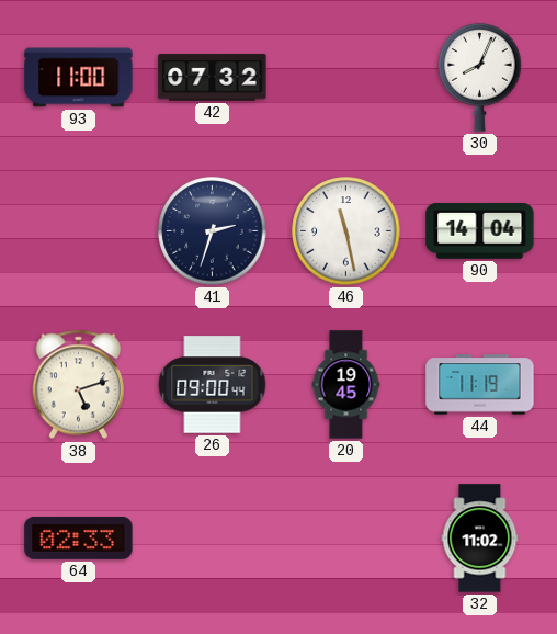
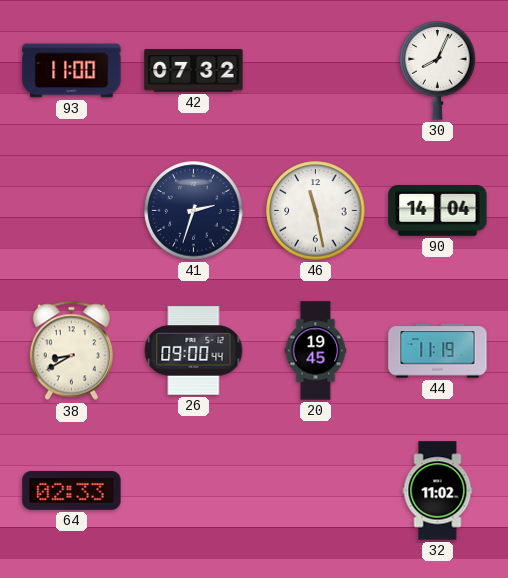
38: 5:12 -> 8:40
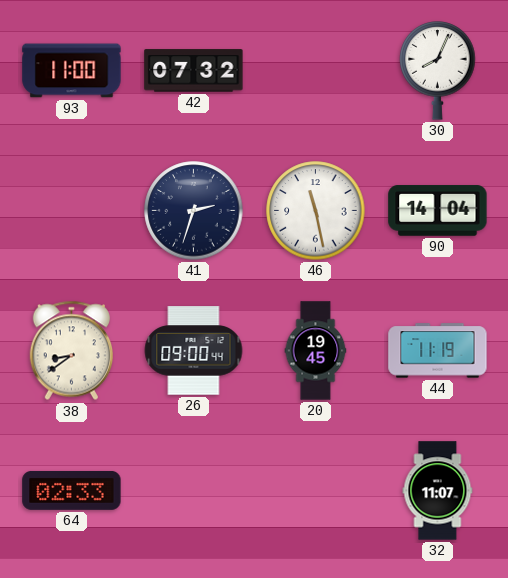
38: 8:40 -> 8:39
32: 11:02 -> 11:07
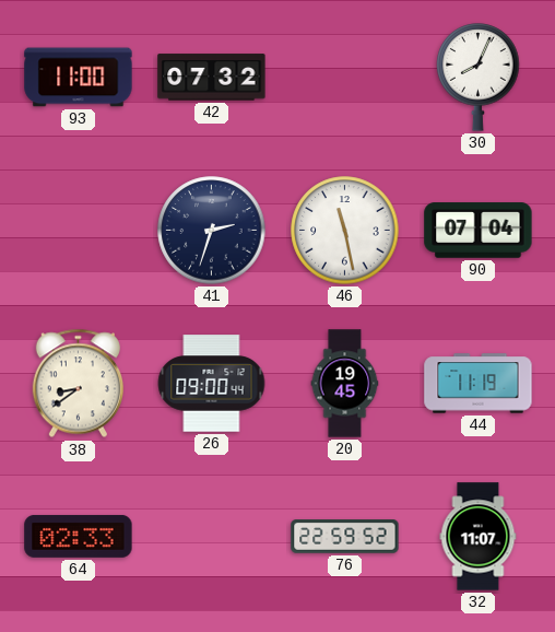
90: 14:04 -> 07:04
76: none -> 22:59
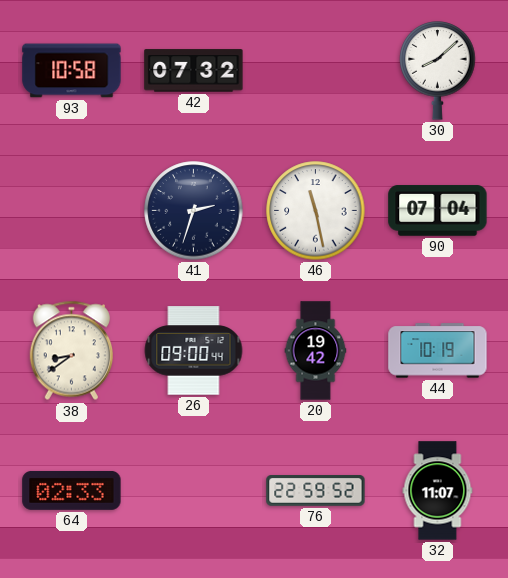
93: 11:00 -> 10:58
30: 8:04 -> 8:08
20: 19:45 -> 19:42
44: 11:19 -> 10:19
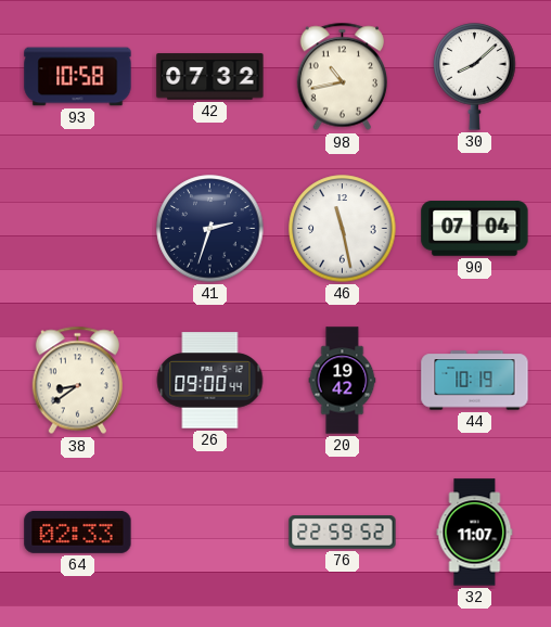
98: none -> 10:43
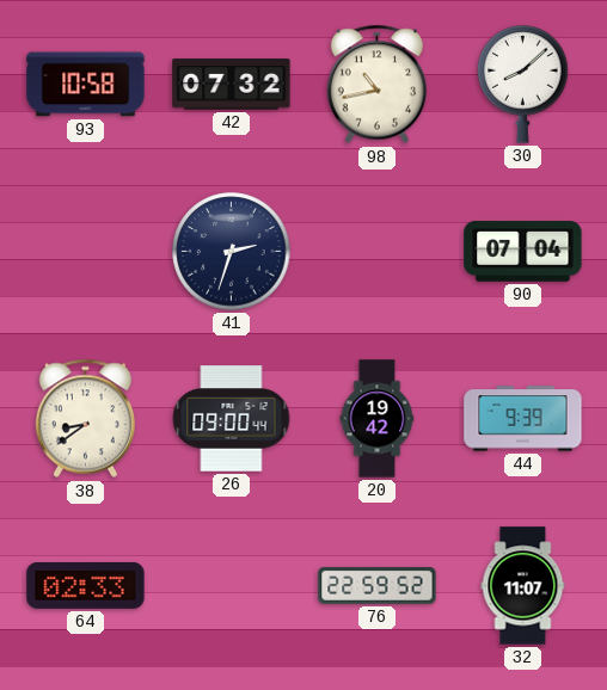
46: 11:28 -> none
44: 10:19 -> 9:39
